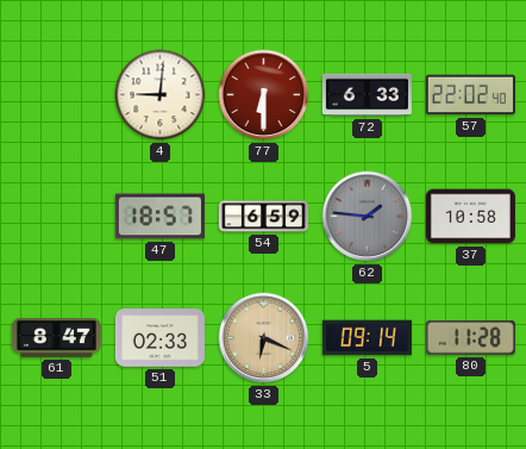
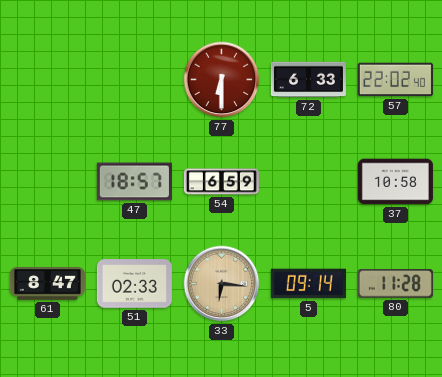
4: 9:01 -> none
62: 1:46 -> none
33: 6:19 -> 6:16
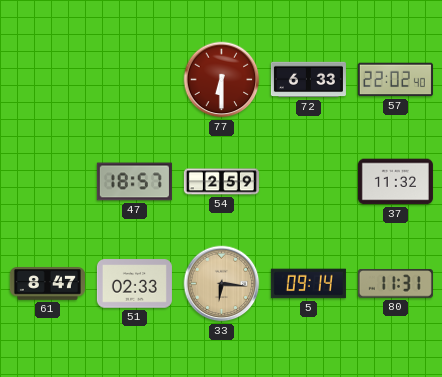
54: 6:59 -> 2:59
37: 10:58 -> 11:32
80: 11:28 -> 11:31
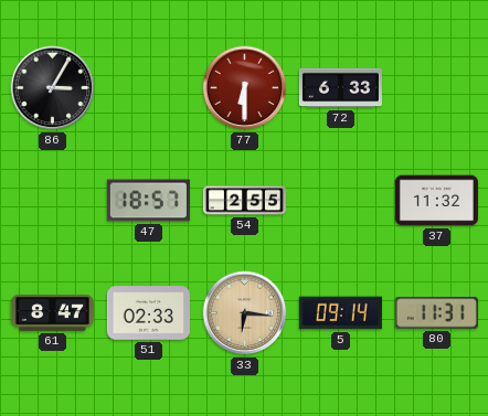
86: none -> 3:05
57: 22:02 -> none
54: 2:59 -> 2:55
